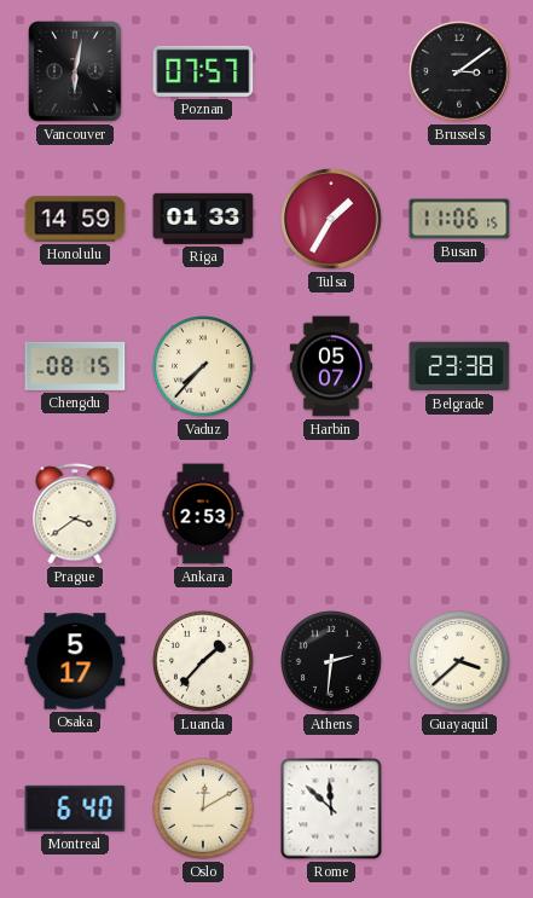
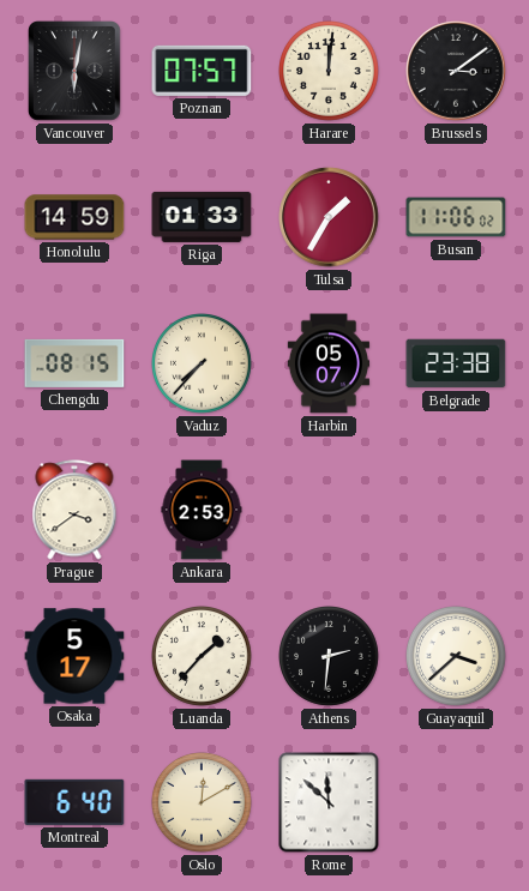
Harare: none -> 12:01
Busan: 11:06:15 -> 11:06:02
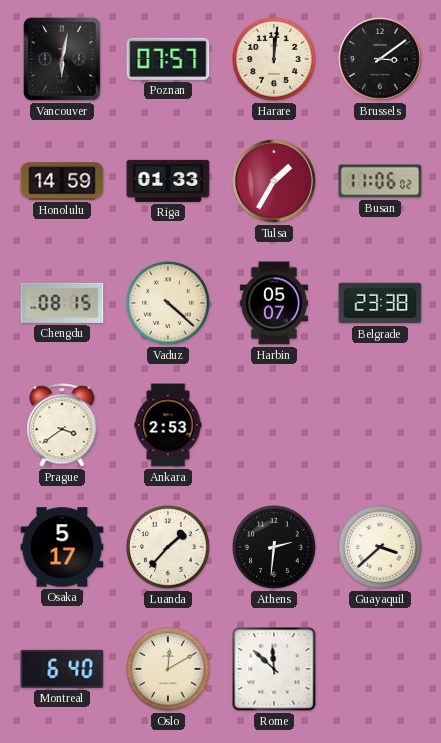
Vaduz: 7:37 -> 4:22
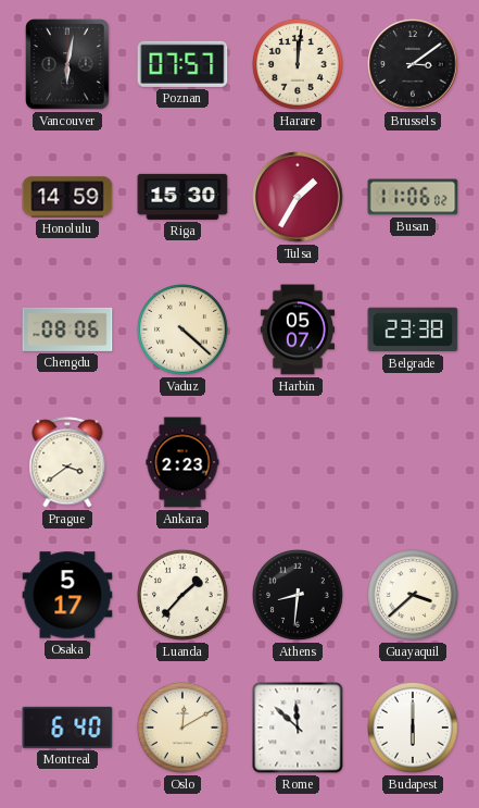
Riga: 01:33 -> 15:30
Chengdu: 08:15 -> 08:06
Ankara: 2:53 -> 2:23
Athens: 2:31 -> 8:31
Budapest: none -> 6:00
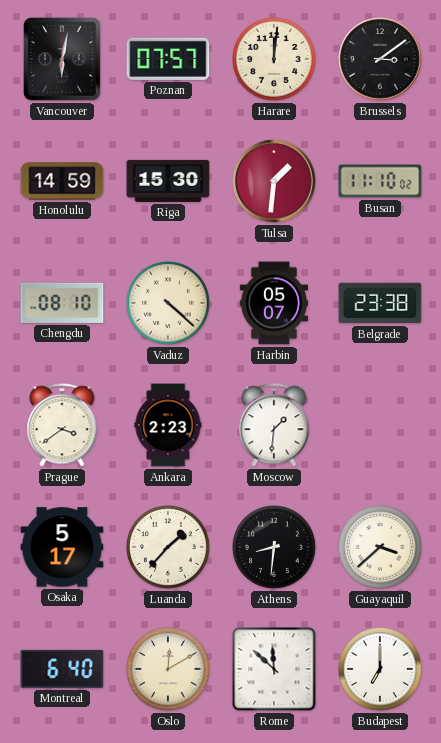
Tulsa: 1:35 -> 1:31
Busan: 11:06 -> 11:10
Chengdu: 08:06 -> 08:10
Moscow: none -> 1:31
Budapest: 6:00 -> 7:00
